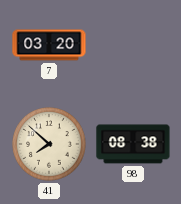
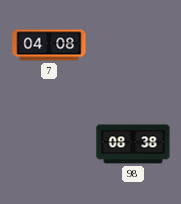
7: 03:20 -> 04:08
41: 7:52 -> none
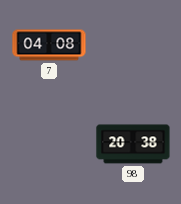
98: 08:38 -> 20:38
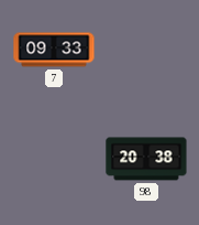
7: 04:08 -> 09:33
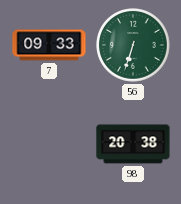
56: none -> 6:33
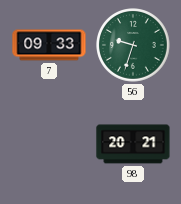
56: 6:33 -> 9:33
98: 20:38 -> 20:21
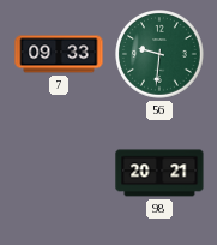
56: 9:33 -> 9:31
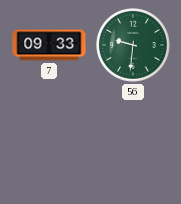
98: 20:21 -> none
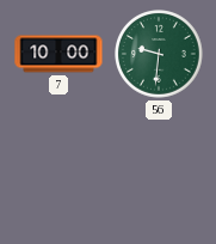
7: 09:33 -> 10:00
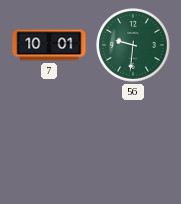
7: 10:00 -> 10:01
